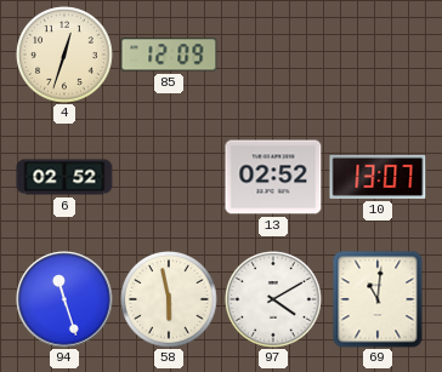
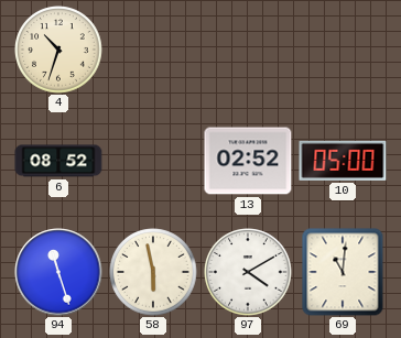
4: 12:33 -> 10:33
85: 12:09 -> none
6: 02:52 -> 08:52
10: 13:07 -> 05:00
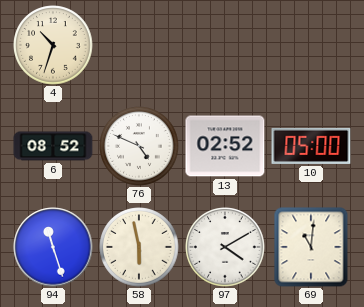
76: none -> 4:49
